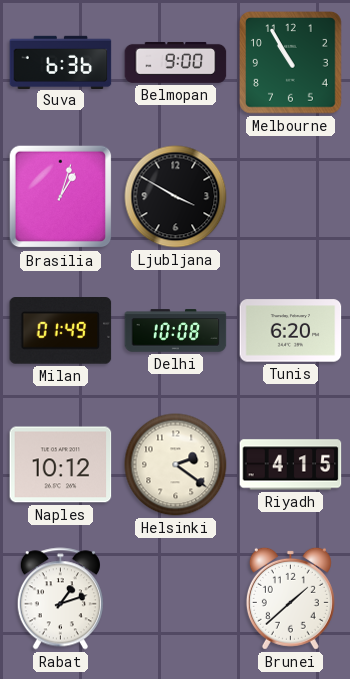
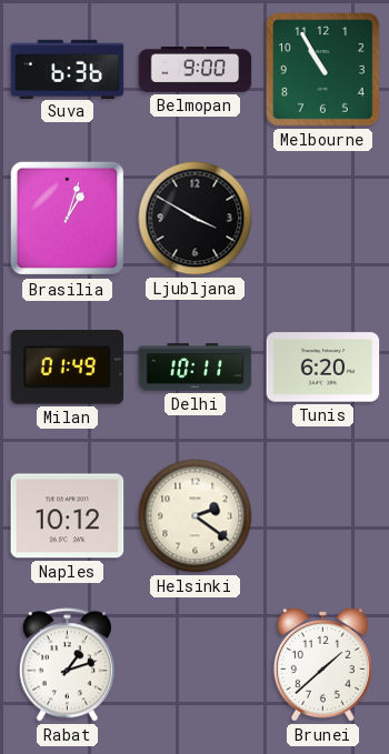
Delhi: 10:08 -> 10:11
Riyadh: 4:15 -> none
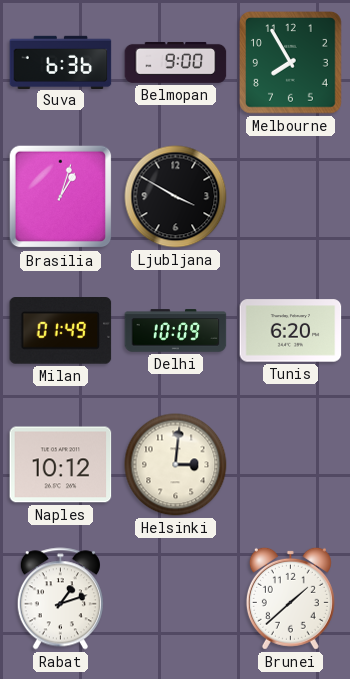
Melbourne: 10:55 -> 7:55
Delhi: 10:11 -> 10:09
Helsinki: 2:21 -> 3:01
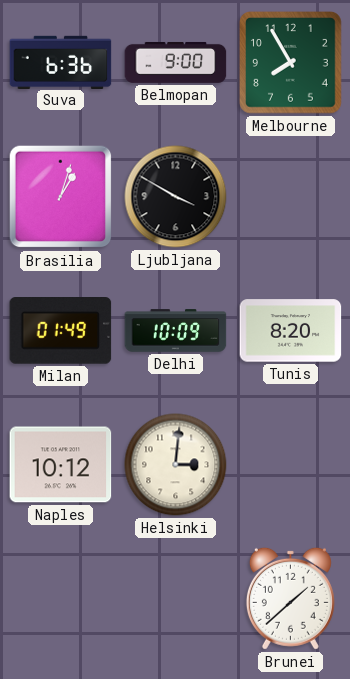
Tunis: 6:20 -> 8:20
Rabat: 1:12 -> none
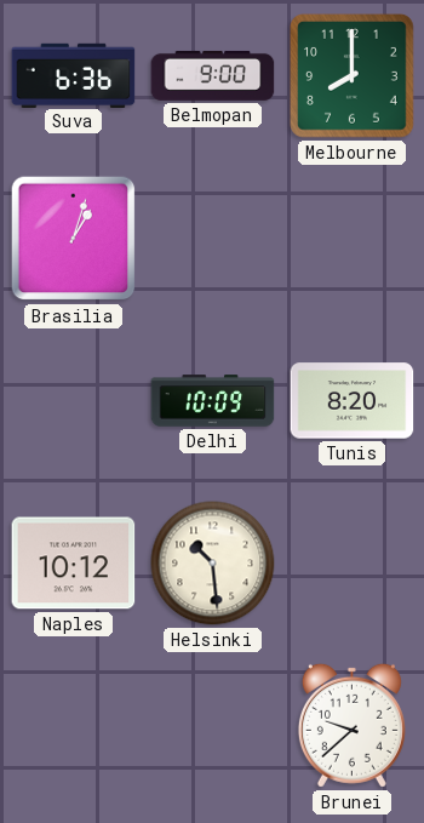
Melbourne: 7:55 -> 8:00
Ljubljana: 3:50 -> none
Milan: 01:49 -> none
Helsinki: 3:01 -> 10:29
Brunei: 1:38 -> 9:38
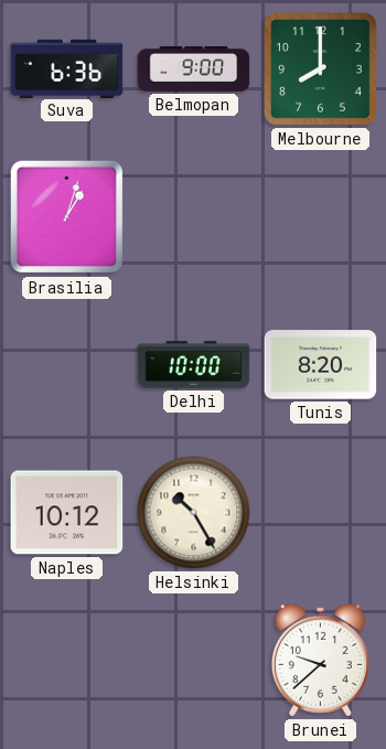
Delhi: 10:09 -> 10:00
Helsinki: 10:29 -> 10:25
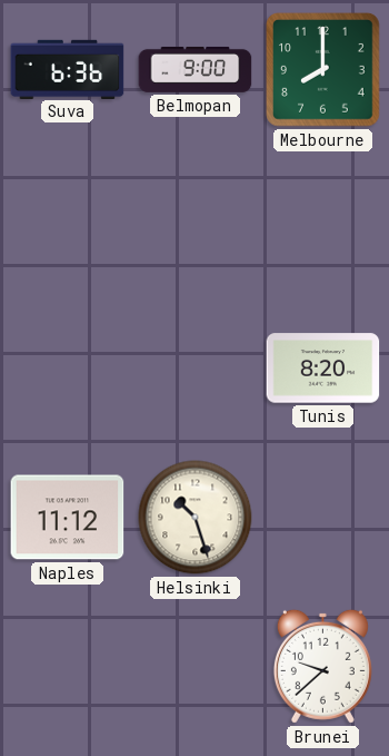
Brasilia: 1:03 -> none
Delhi: 10:00 -> none
Naples: 10:12 -> 11:12
Helsinki: 10:25 -> 10:27
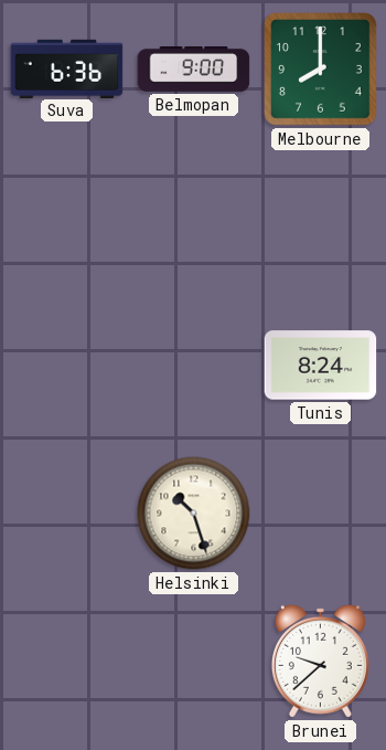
Tunis: 8:20 -> 8:24
Naples: 11:12 -> none
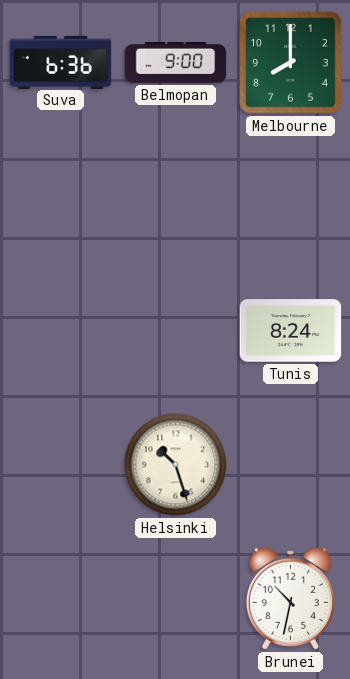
Brunei: 9:38 -> 10:32
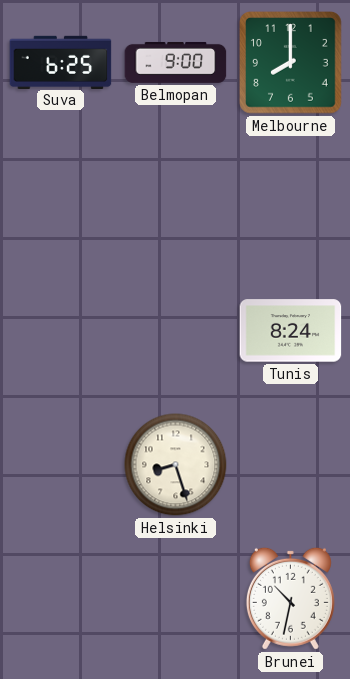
Suva: 6:36 -> 6:25
Helsinki: 10:27 -> 8:27
